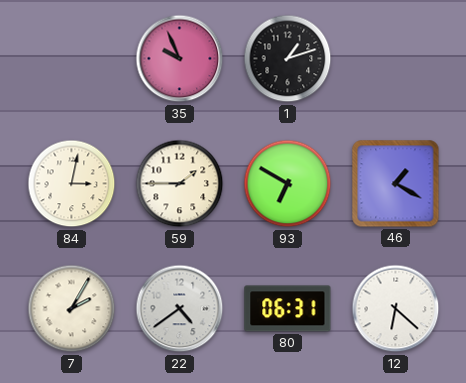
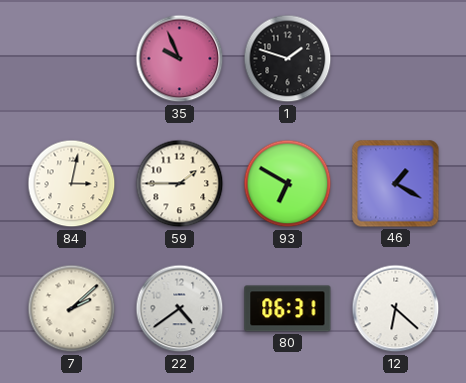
1: 1:12 -> 1:48
7: 2:05 -> 2:08
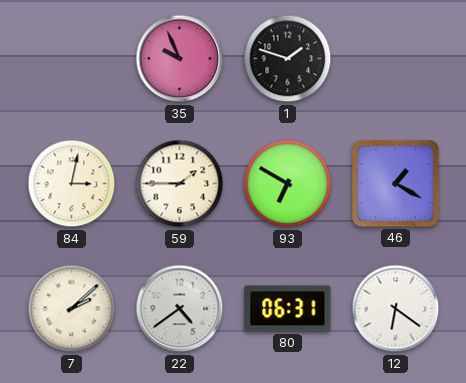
12: 6:22 -> 6:21
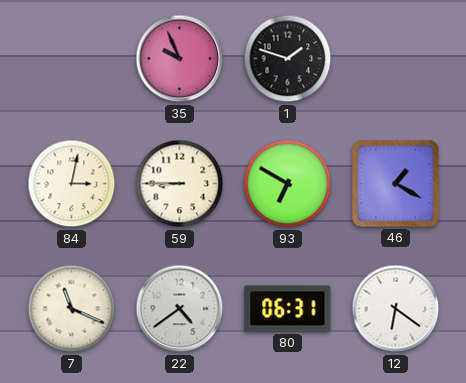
59: 1:45 -> 8:45
7: 2:08 -> 11:19
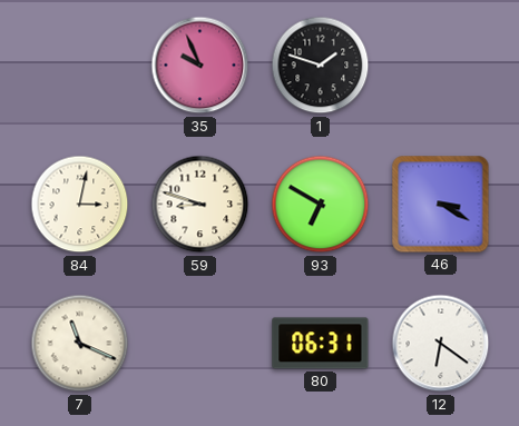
59: 8:45 -> 8:48
46: 1:20 -> 3:20
22: 4:39 -> none
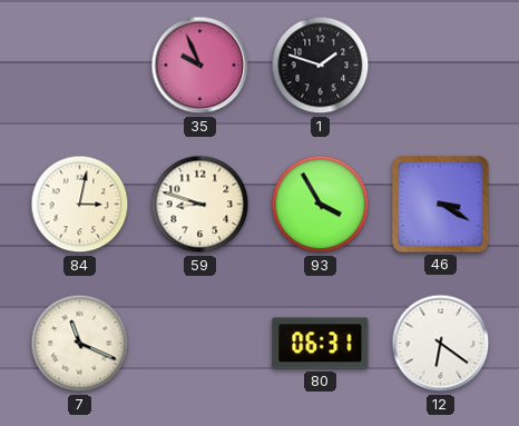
93: 6:50 -> 3:55
